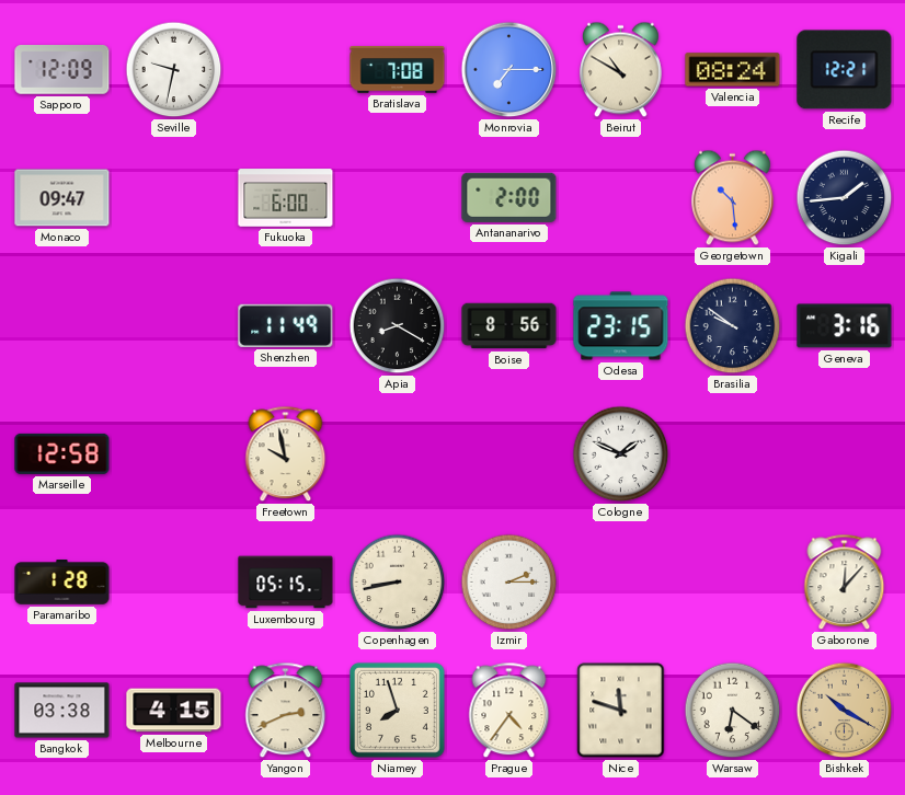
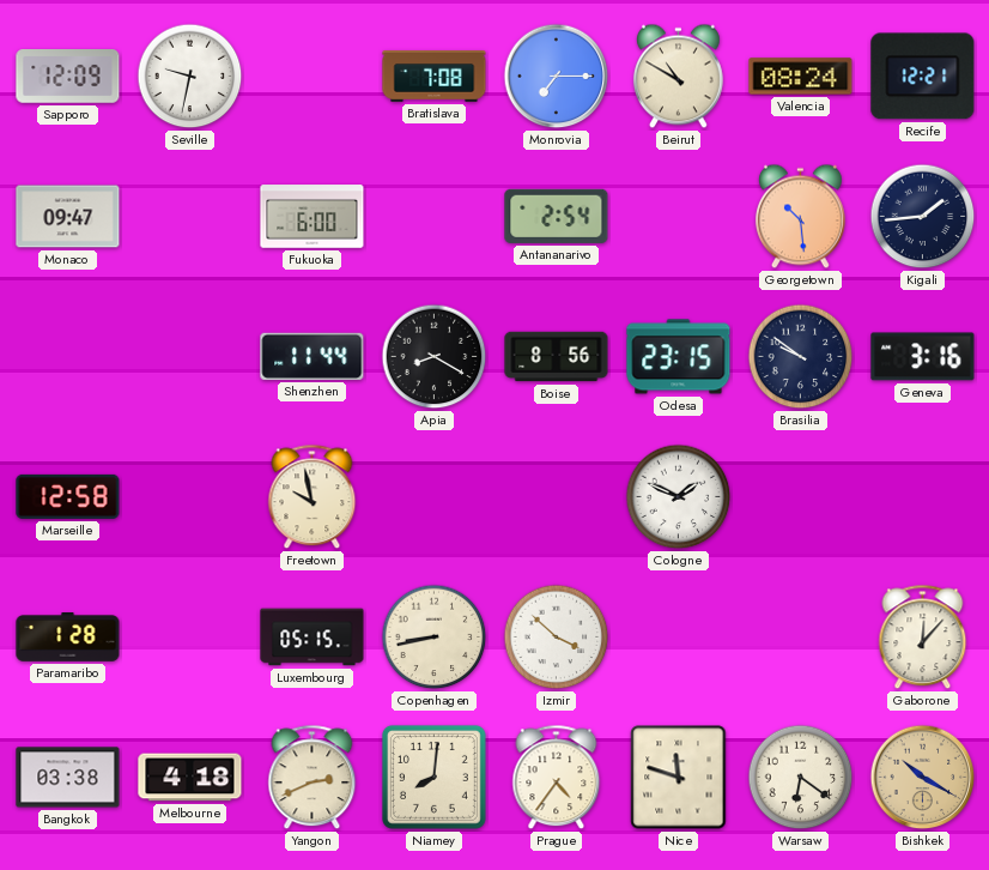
Antananarivo: 2:00 -> 2:54
Shenzhen: 11:49 -> 11:44
Izmir: 2:15 -> 3:52
Melbourne: 4:15 -> 4:18
Niamey: 7:57 -> 8:01
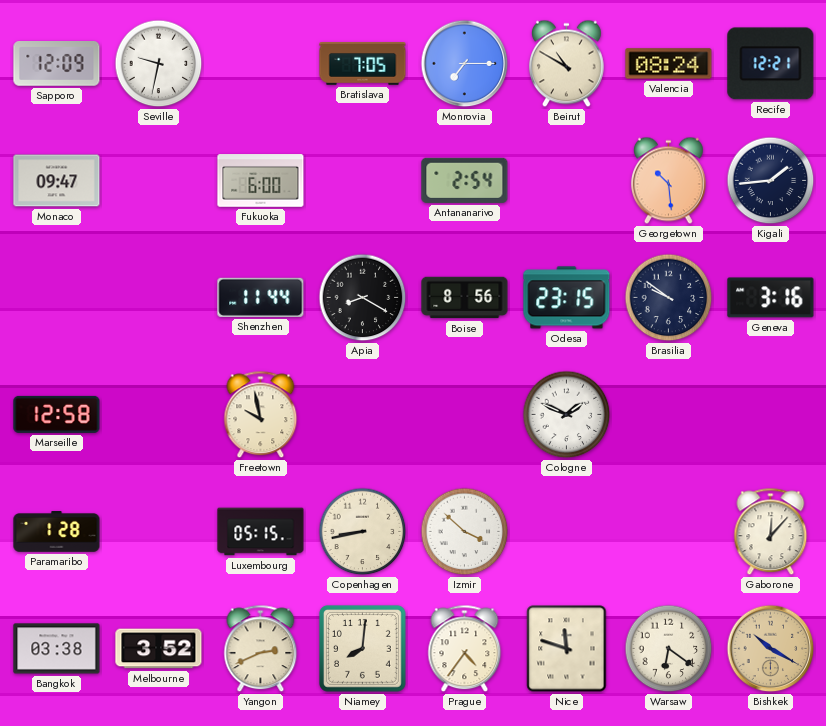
Bratislava: 7:08 -> 7:05
Melbourne: 4:18 -> 3:52
